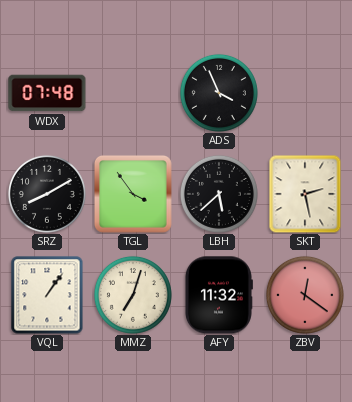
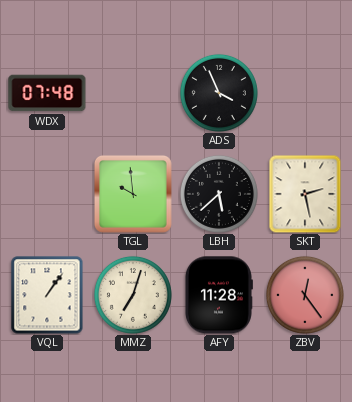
SRZ: 8:10 -> none
TGL: 3:54 -> 9:59
AFY: 11:32 -> 11:28
ZBV: 12:21 -> 12:24
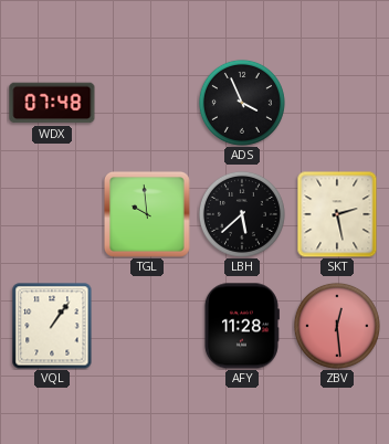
MMZ: 7:03 -> none
ZBV: 12:24 -> 12:29
